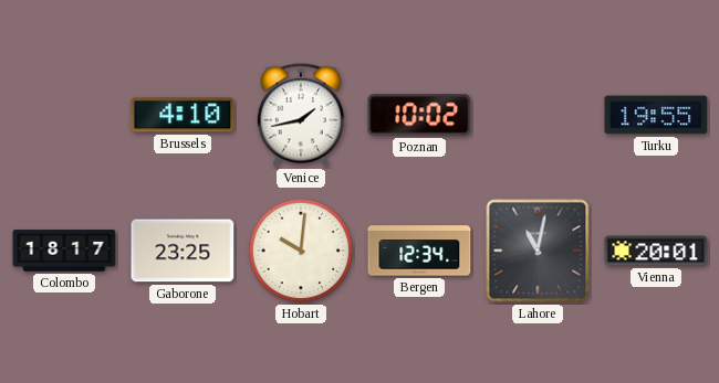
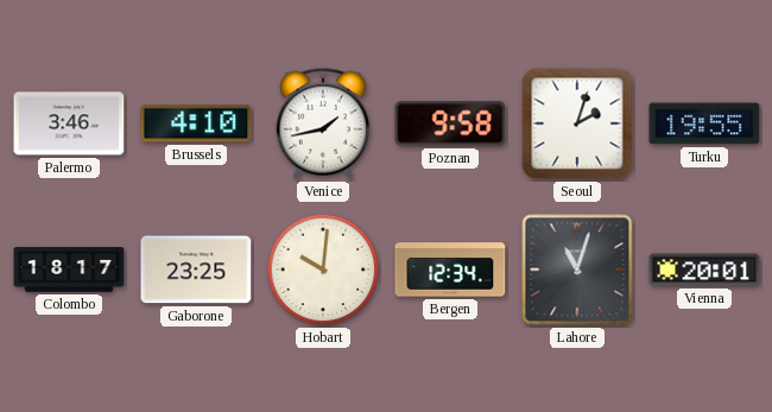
Palermo: none -> 3:46
Poznan: 10:02 -> 9:58
Seoul: none -> 2:03
Lahore: 11:02 -> 11:03
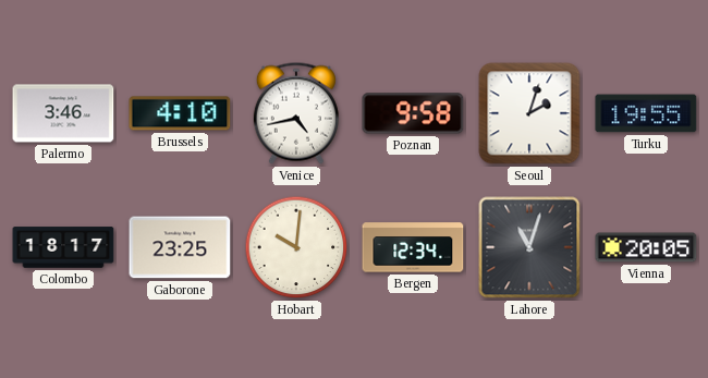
Venice: 1:43 -> 4:43
Vienna: 20:01 -> 20:05
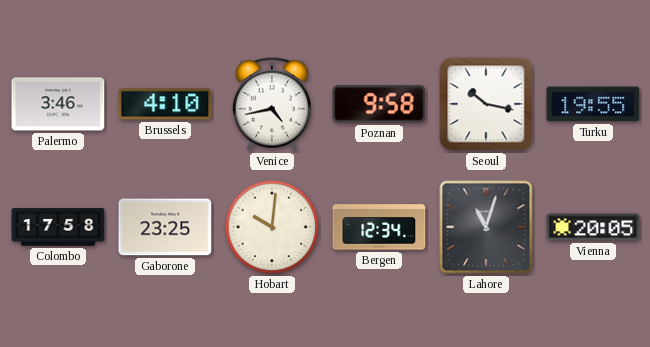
Seoul: 2:03 -> 10:17
Colombo: 18:17 -> 17:58
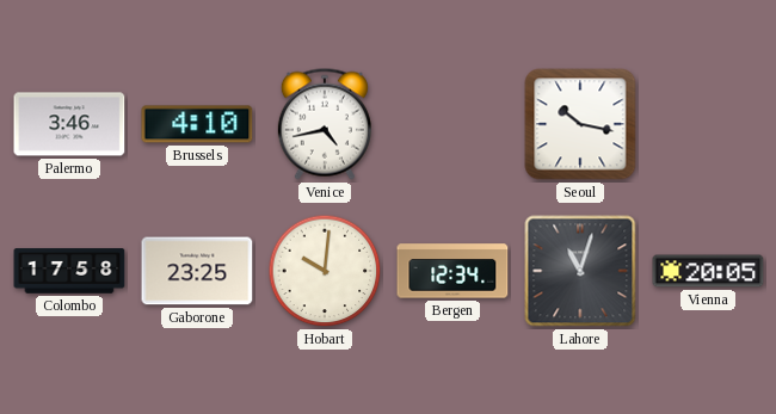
Poznan: 9:58 -> none
Turku: 19:55 -> none
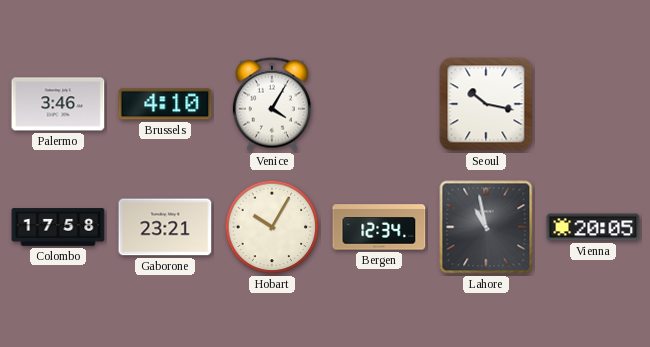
Venice: 4:43 -> 4:05
Gaborone: 23:25 -> 23:21
Hobart: 10:01 -> 10:05
Lahore: 11:03 -> 10:58
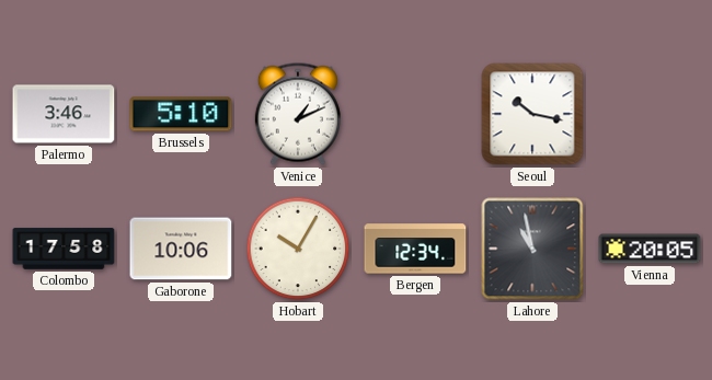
Brussels: 4:10 -> 5:10
Venice: 4:05 -> 1:11
Gaborone: 23:21 -> 10:06
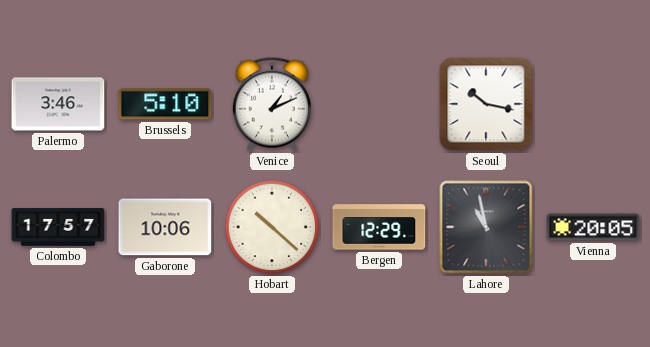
Colombo: 17:58 -> 17:57
Hobart: 10:05 -> 10:22
Bergen: 12:34 -> 12:29
